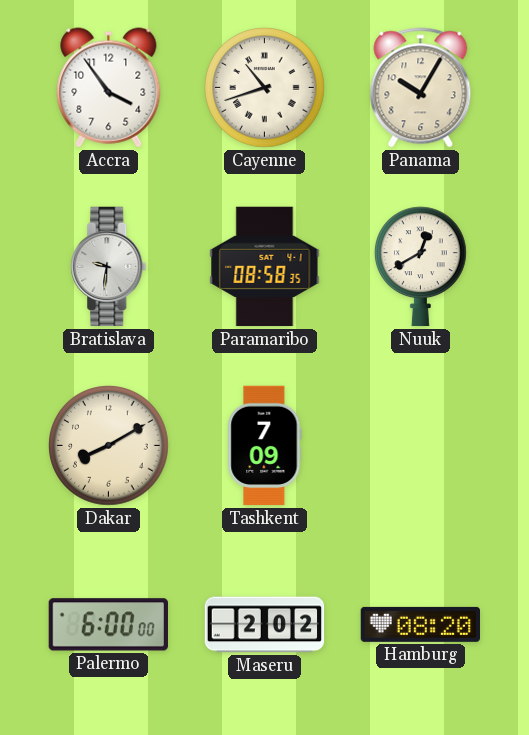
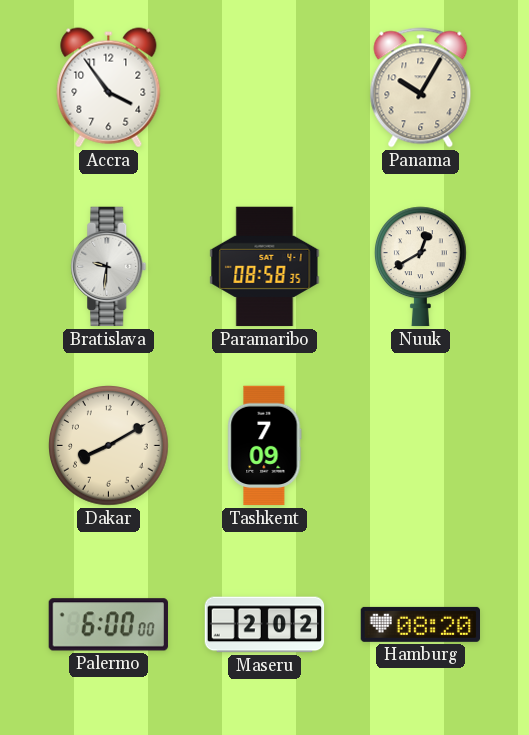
Cayenne: 10:42 -> none
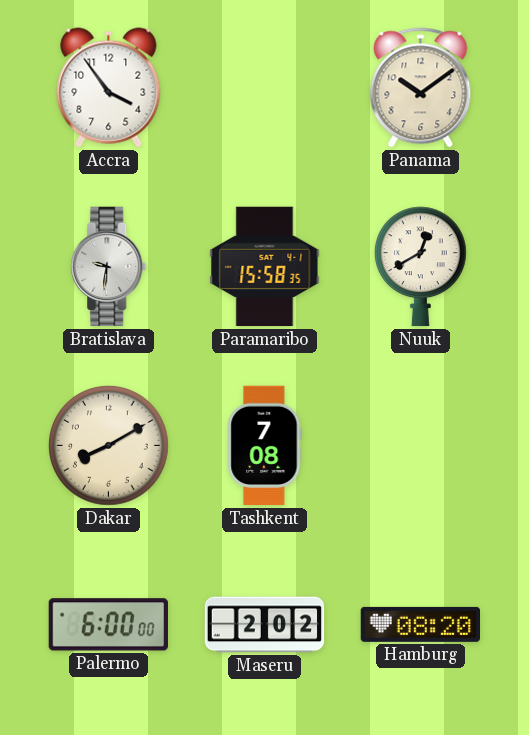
Panama: 10:05 -> 10:09
Paramaribo: 08:58 -> 15:58
Tashkent: 7:09 -> 7:08
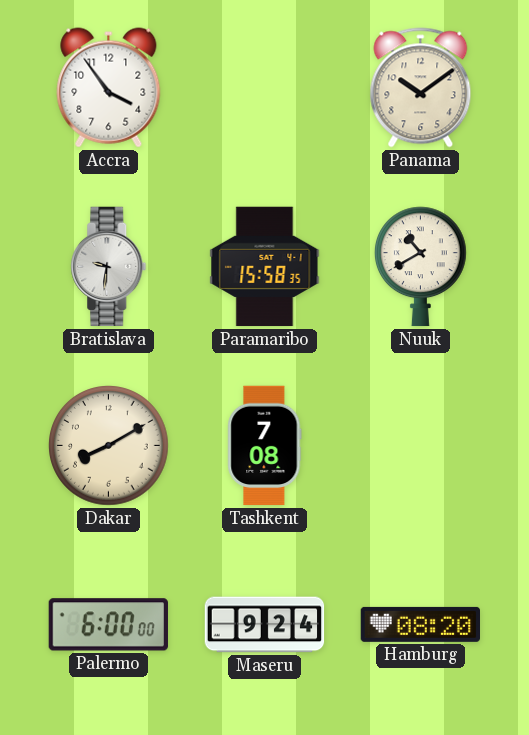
Nuuk: 12:40 -> 10:40
Maseru: 2:02 -> 9:24
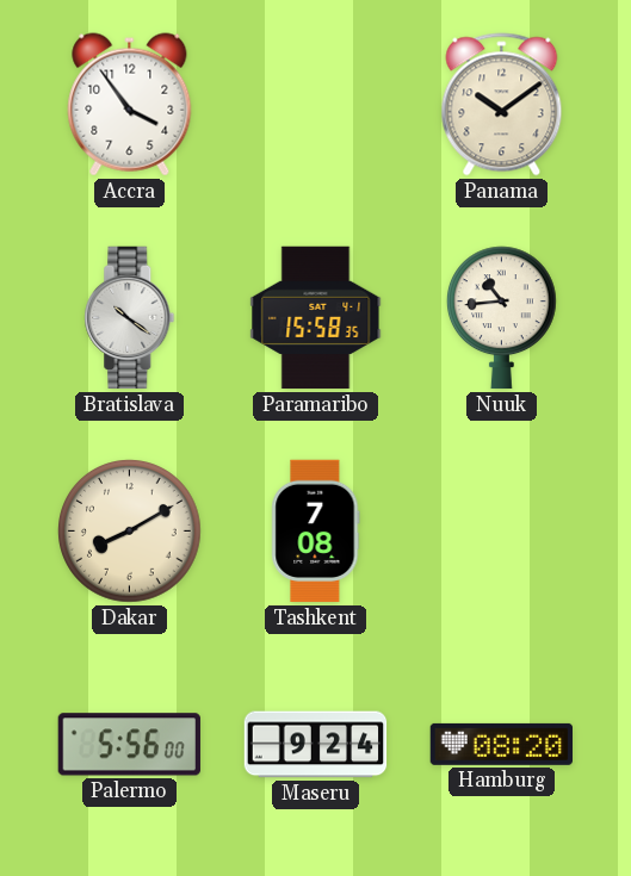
Bratislava: 9:31 -> 10:21
Nuuk: 10:40 -> 10:44
Palermo: 6:00 -> 5:56
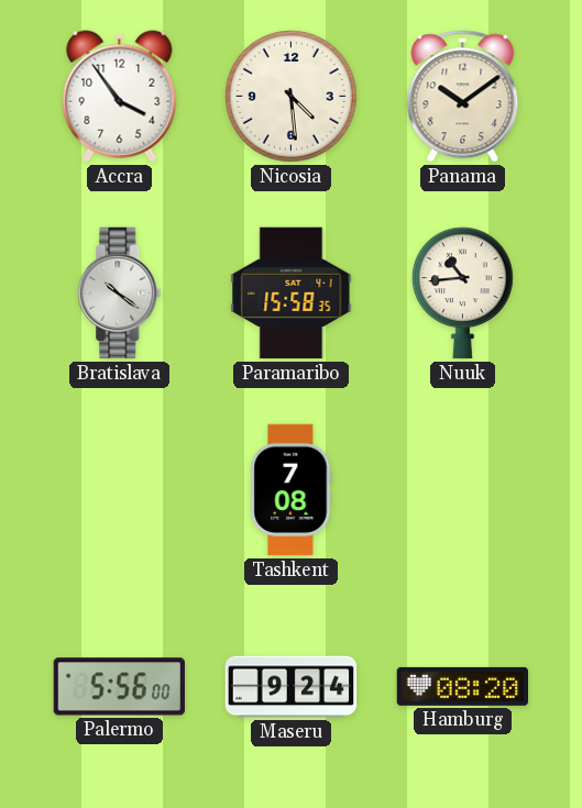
Nicosia: none -> 4:29
Dakar: 8:10 -> none
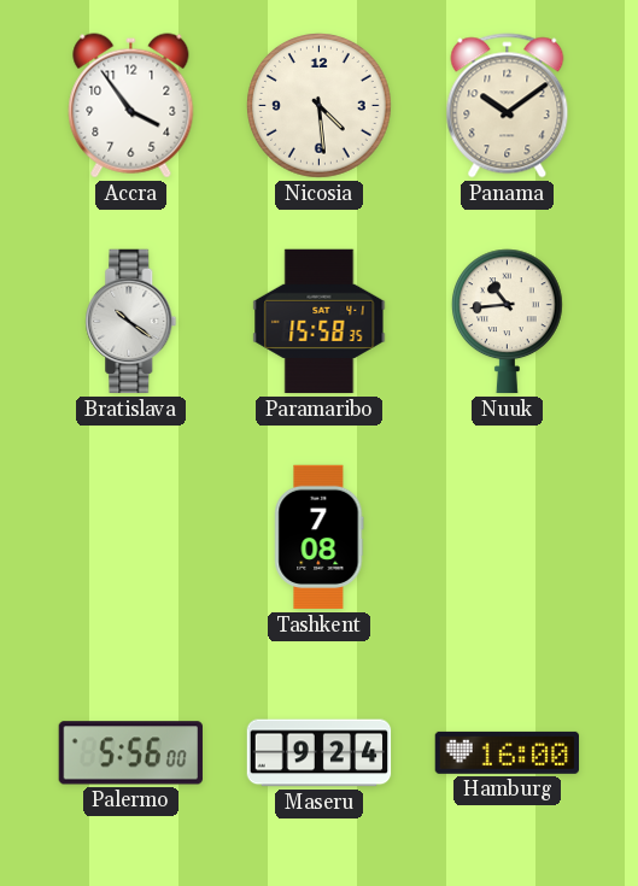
Hamburg: 08:20 -> 16:00
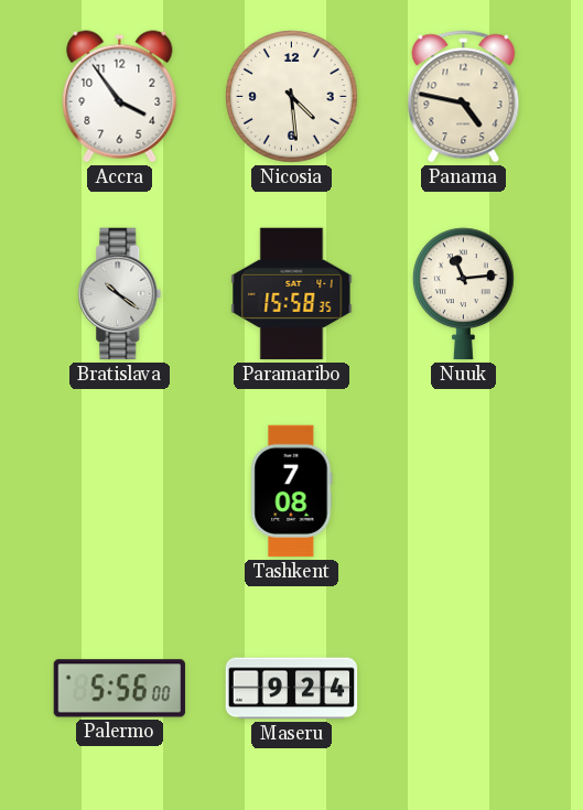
Panama: 10:09 -> 4:47
Nuuk: 10:44 -> 11:14
Hamburg: 16:00 -> none
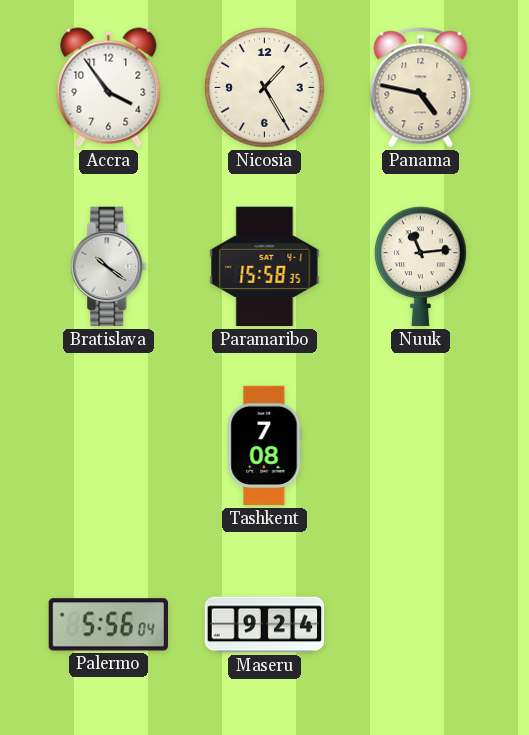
Nicosia: 4:29 -> 1:25
Palermo: 5:56:00 -> 5:56:04
